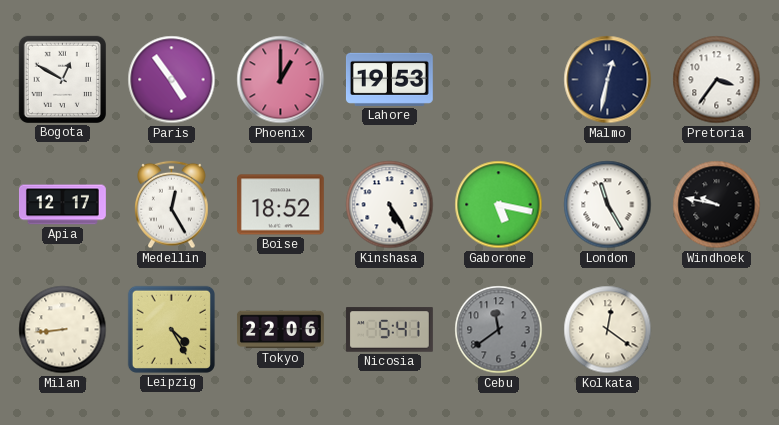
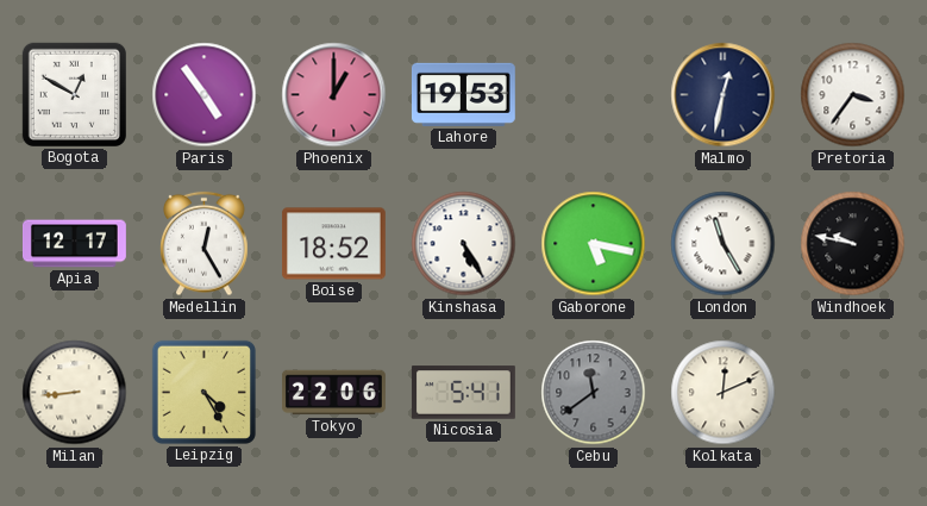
Kolkata: 12:21 -> 12:11
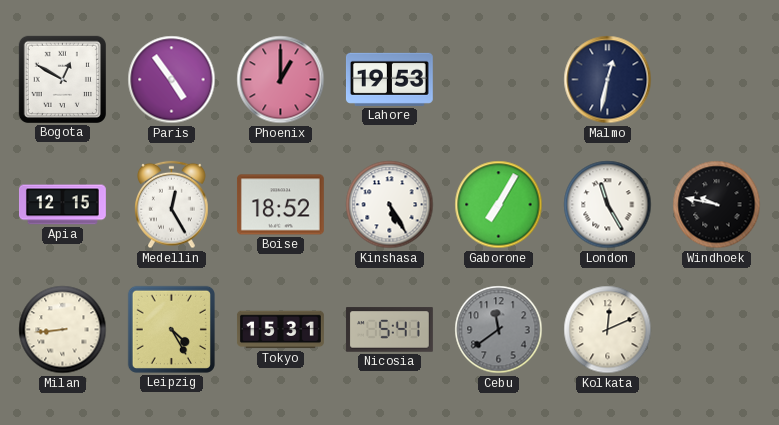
Pretoria: 3:36 -> none
Apia: 12:17 -> 12:15
Gaborone: 5:17 -> 7:05
Tokyo: 22:06 -> 15:31
